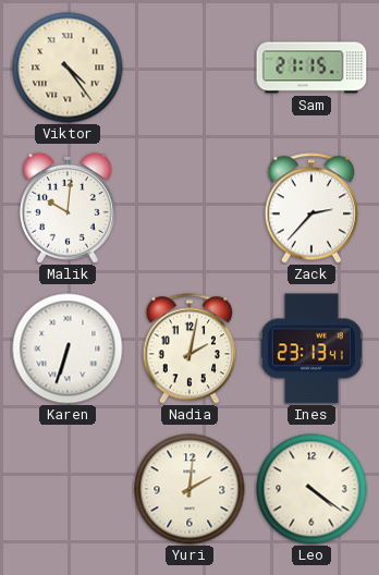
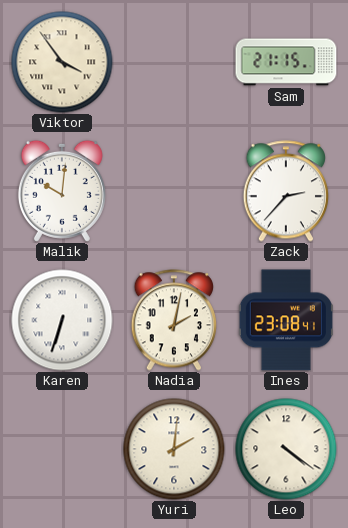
Viktor: 4:24 -> 3:54
Ines: 23:13 -> 23:08
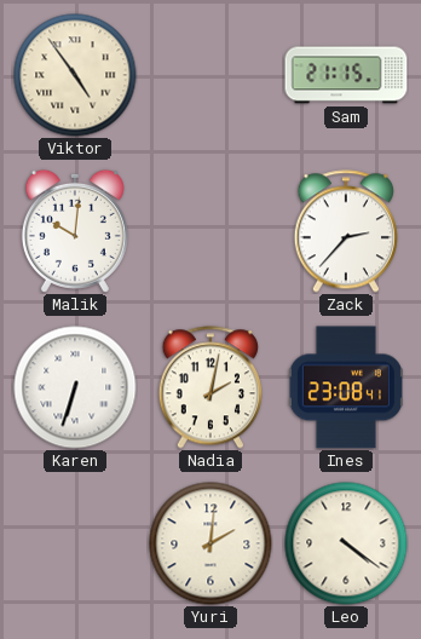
Viktor: 3:54 -> 4:54
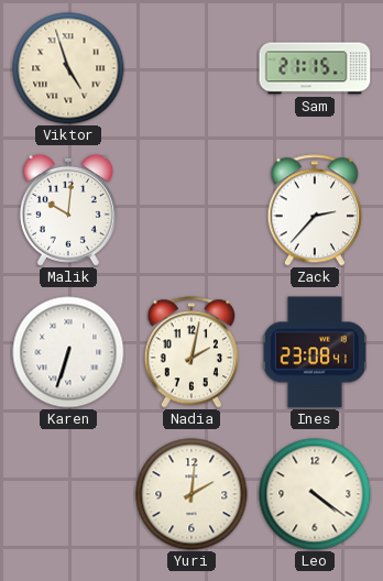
Viktor: 4:54 -> 4:57
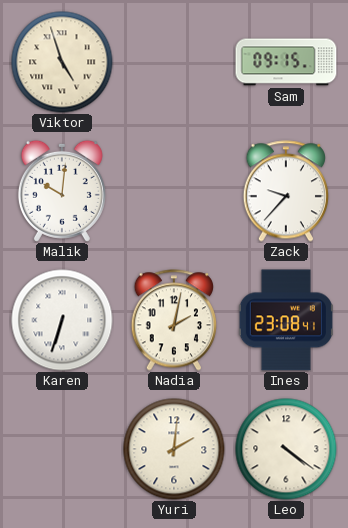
Sam: 21:15 -> 09:15
Zack: 2:37 -> 9:37
